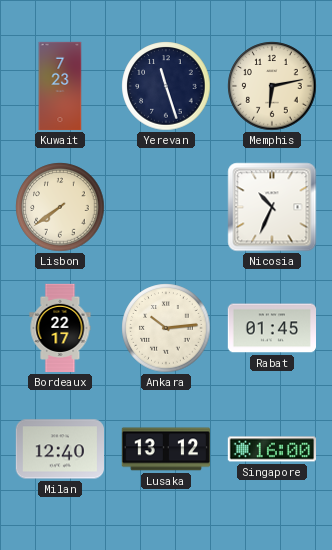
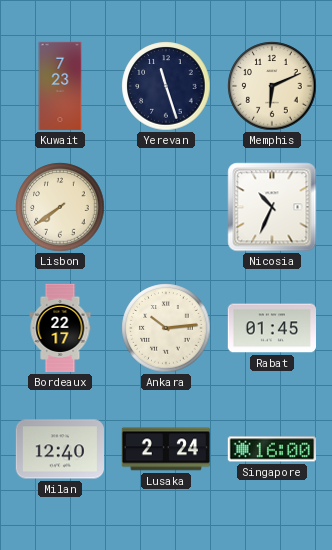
Memphis: 6:13 -> 6:11
Lusaka: 13:12 -> 2:24
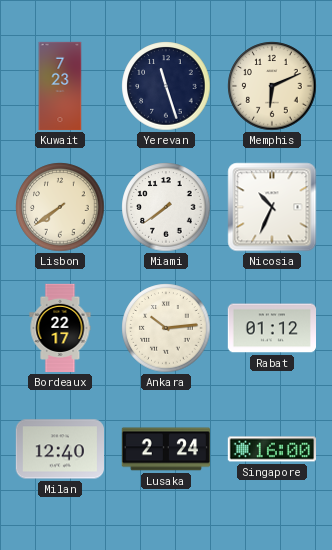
Miami: none -> 7:39
Rabat: 01:45 -> 01:12
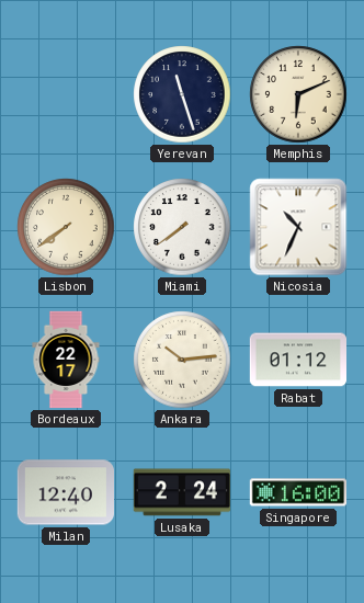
Kuwait: 7:23 -> none
